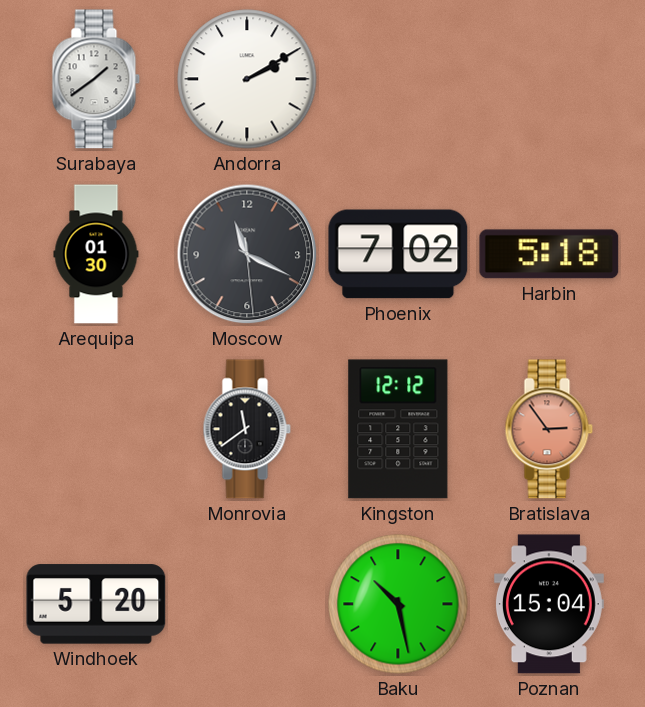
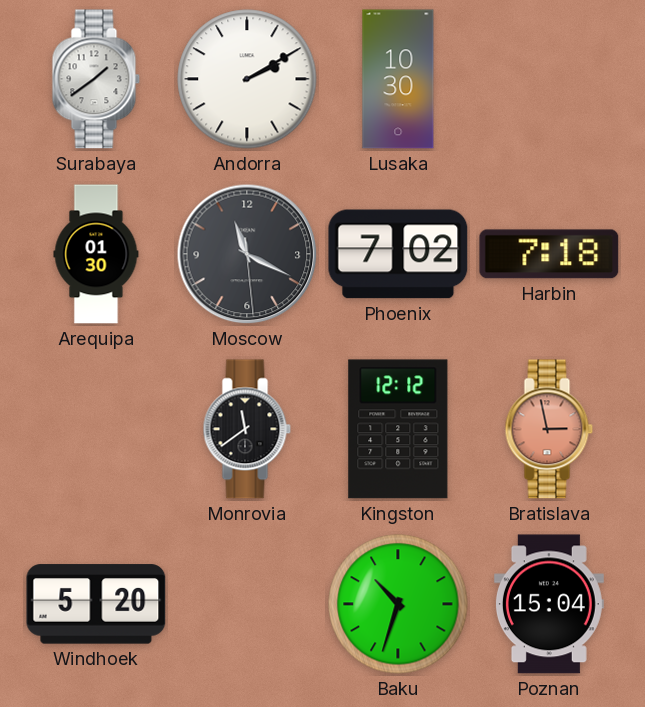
Lusaka: none -> 10:30
Harbin: 5:18 -> 7:18
Bratislava: 2:54 -> 2:58
Baku: 10:28 -> 10:33
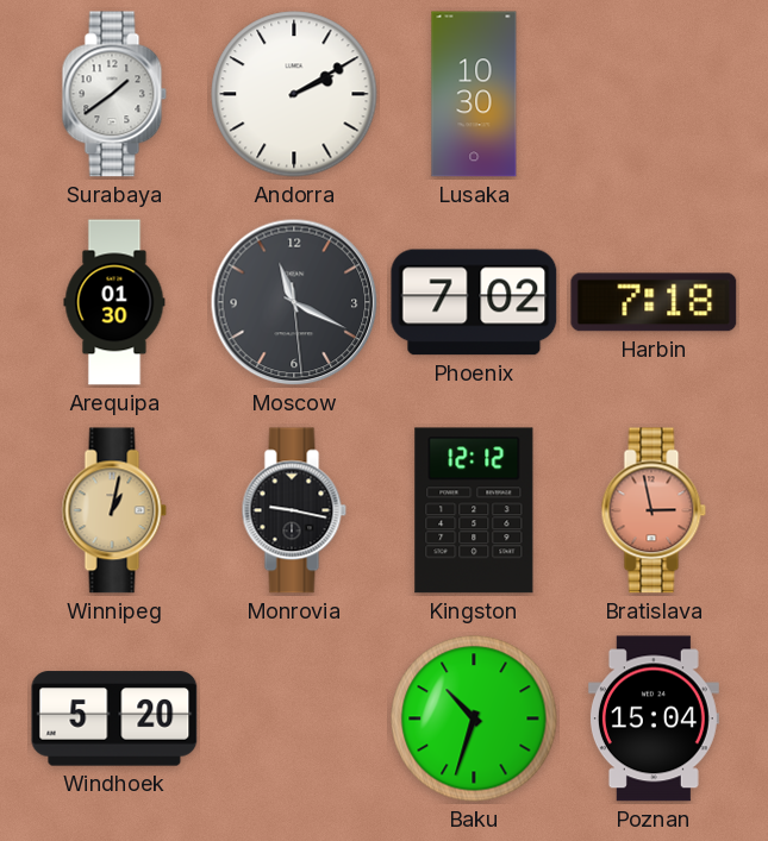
Winnipeg: none -> 1:02
Monrovia: 11:39 -> 9:17
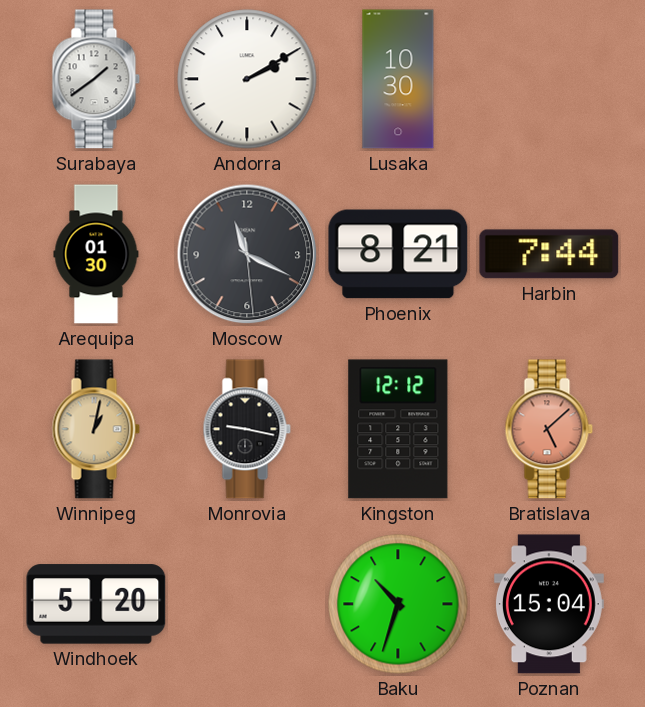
Phoenix: 7:02 -> 8:21
Harbin: 7:18 -> 7:44
Bratislava: 2:58 -> 5:08
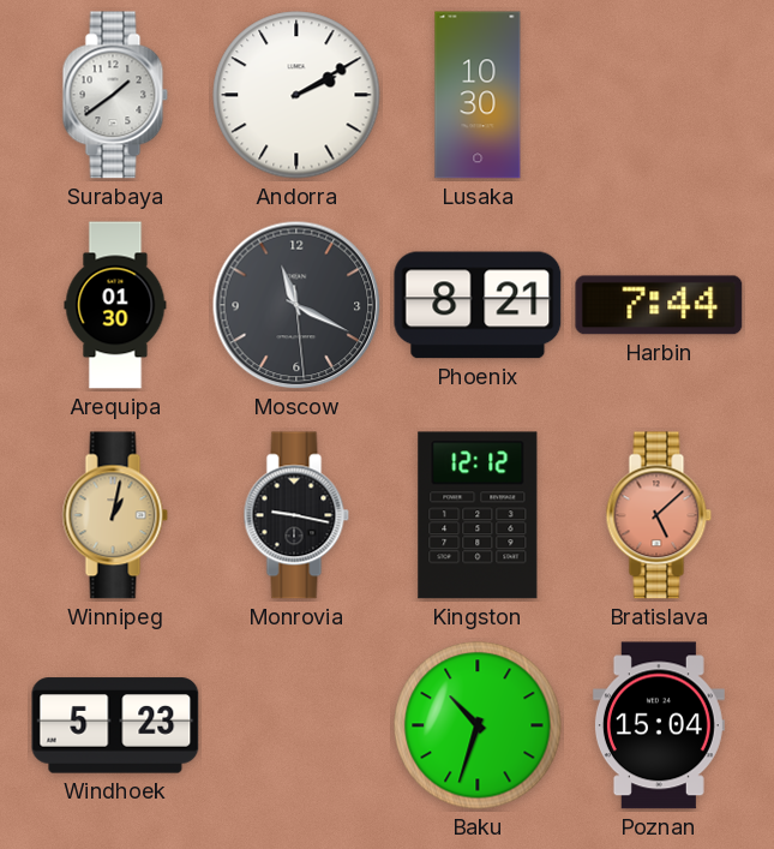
Windhoek: 5:20 -> 5:23
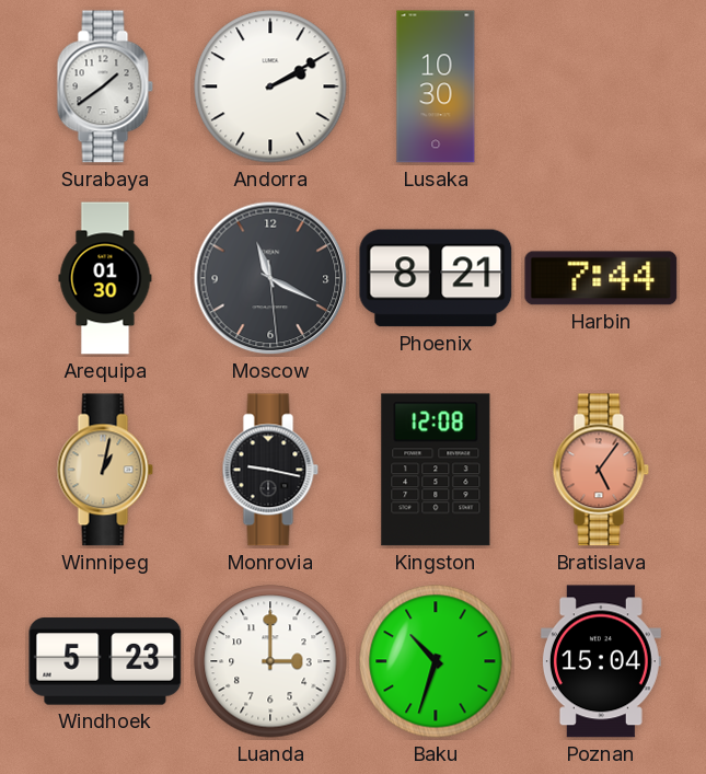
Kingston: 12:12 -> 12:08
Bratislava: 5:08 -> 5:06
Luanda: none -> 3:00
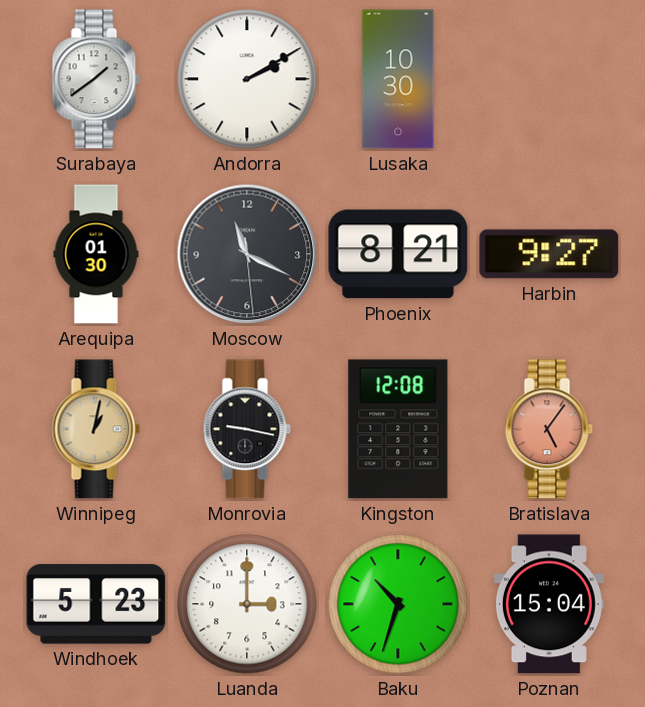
Harbin: 7:44 -> 9:27
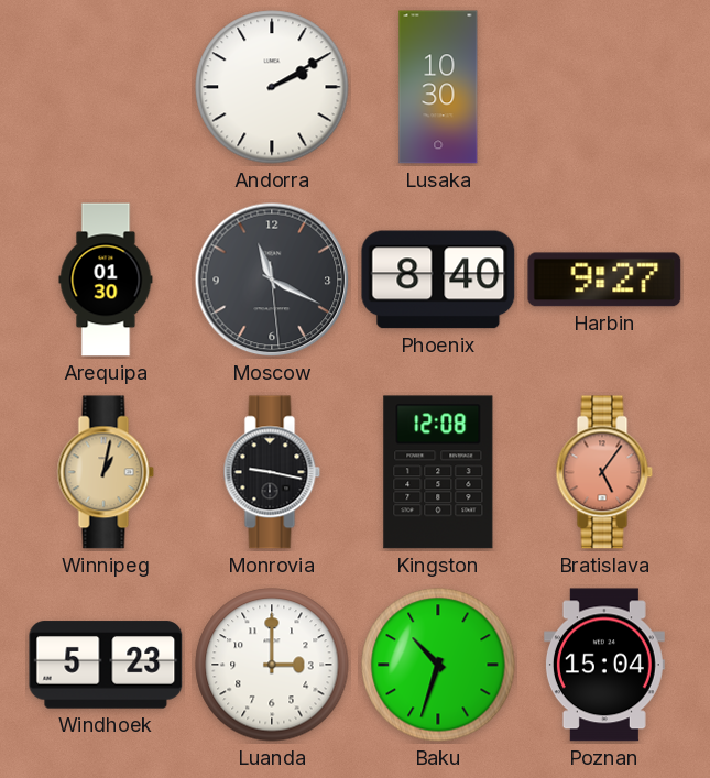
Surabaya: 1:39 -> none
Phoenix: 8:21 -> 8:40
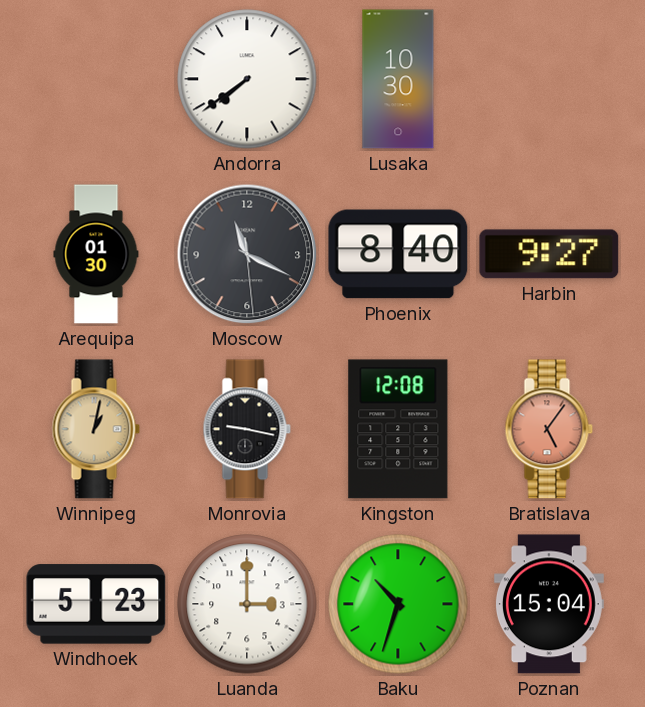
Andorra: 2:10 -> 7:39
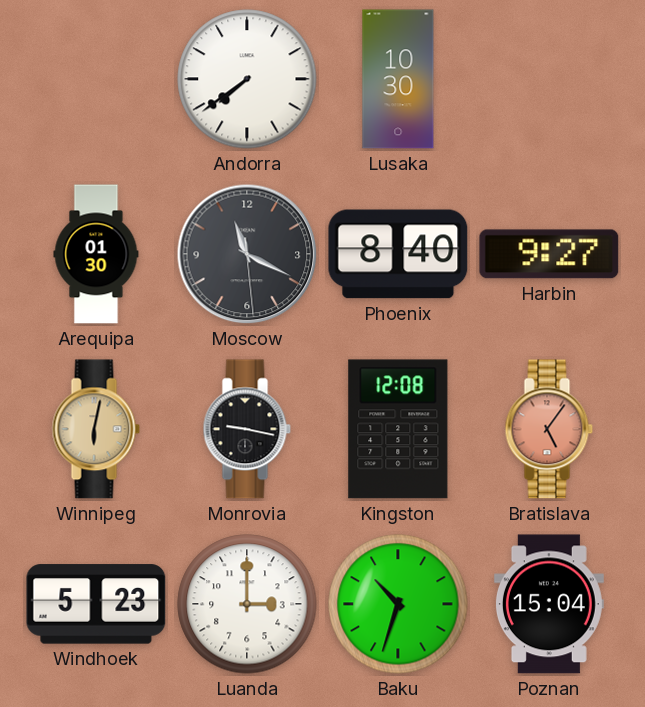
Winnipeg: 1:02 -> 6:02
